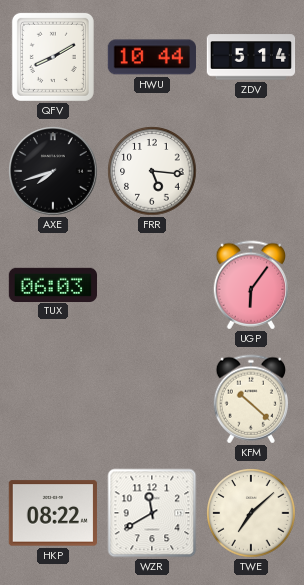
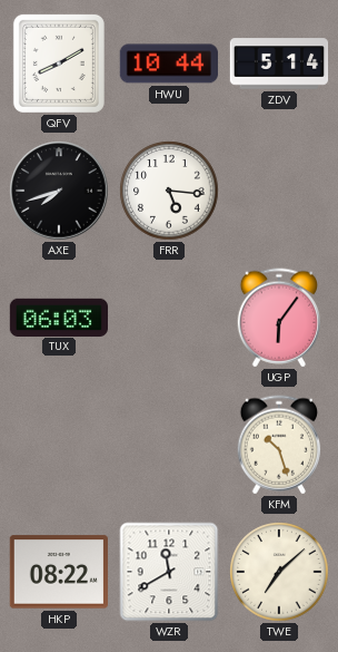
KFM: 10:22 -> 10:27
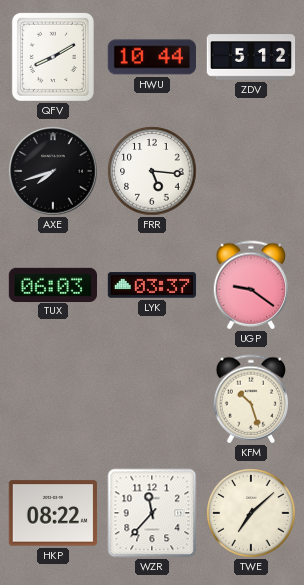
ZDV: 5:14 -> 5:12
LYK: none -> 03:37
UGP: 6:06 -> 9:21
WZR: 11:40 -> 11:37
